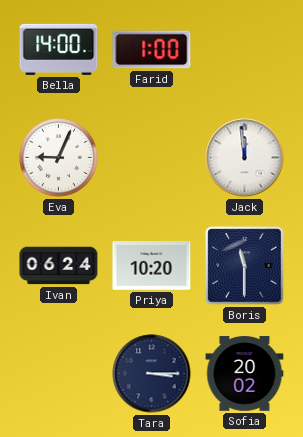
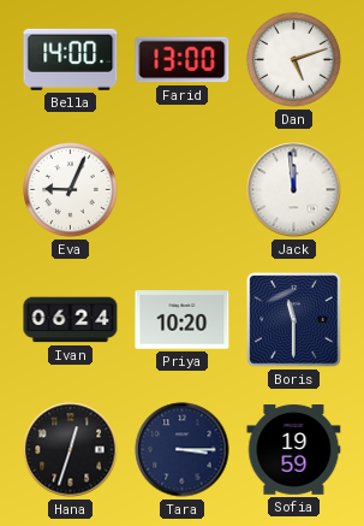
Farid: 1:00 -> 13:00
Dan: none -> 5:12
Hana: none -> 12:33
Sofia: 20:02 -> 19:59
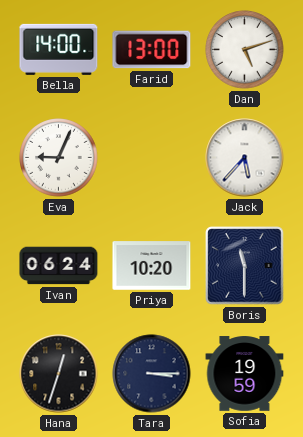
Jack: 11:59 -> 5:37
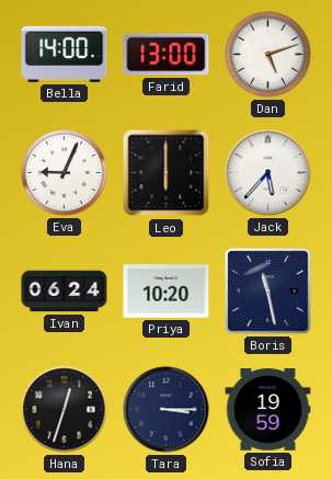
Leo: none -> 6:00
Boris: 11:30 -> 11:28
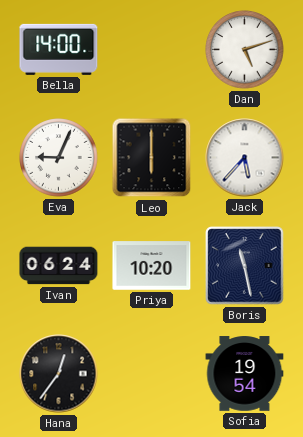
Farid: 13:00 -> none
Hana: 12:33 -> 12:36
Tara: 3:15 -> none
Sofia: 19:59 -> 19:54
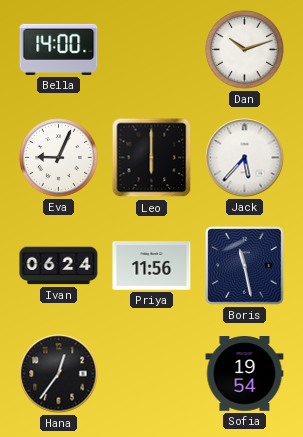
Dan: 5:12 -> 10:12
Priya: 10:20 -> 11:56
